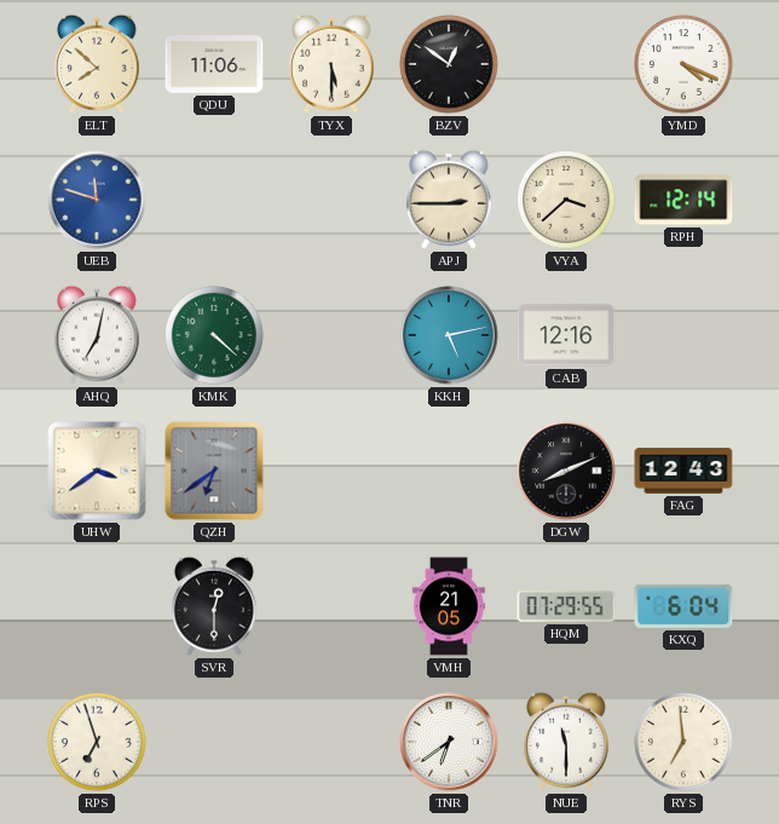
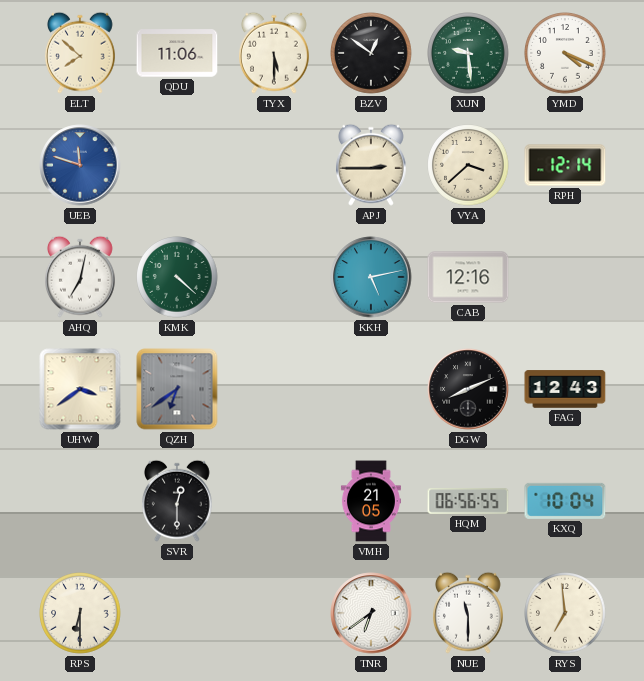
XUN: none -> 9:29
HQM: 07:29 -> 06:56
KXQ: 6:04 -> 10:04
RPS: 6:57 -> 6:30
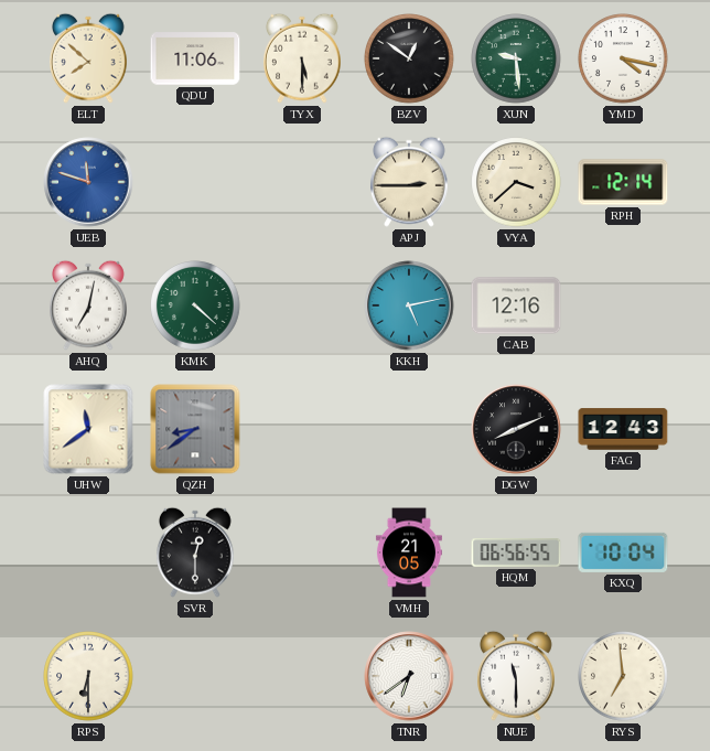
YMD: 4:19 -> 4:17
UHW: 3:39 -> 11:39
QZH: 6:39 -> 8:39
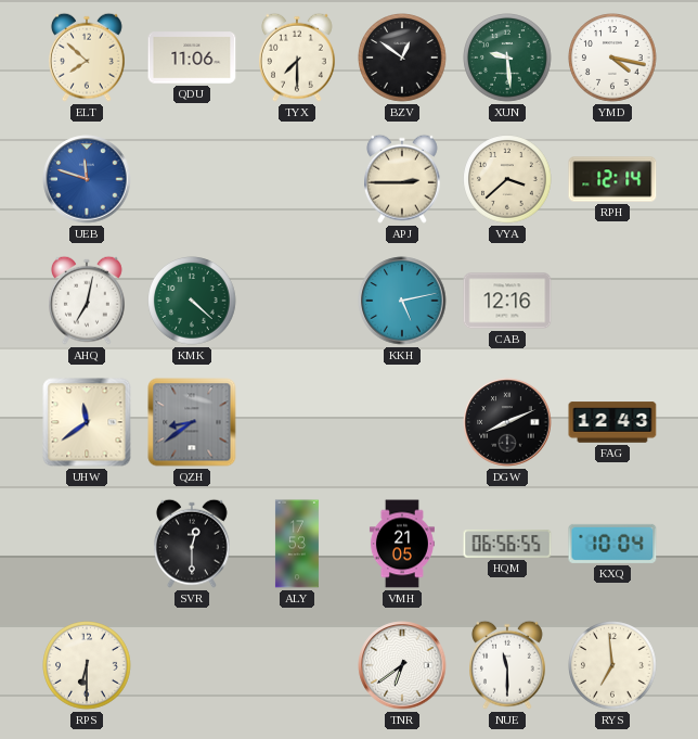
TYX: 5:30 -> 7:30
ALY: none -> 17:53
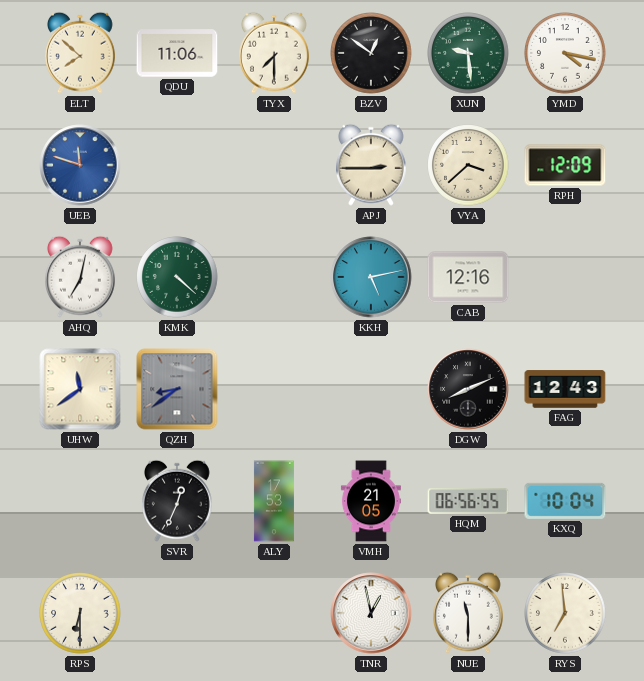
RPH: 12:14 -> 12:09
SVR: 12:30 -> 12:34
TNR: 6:39 -> 12:58
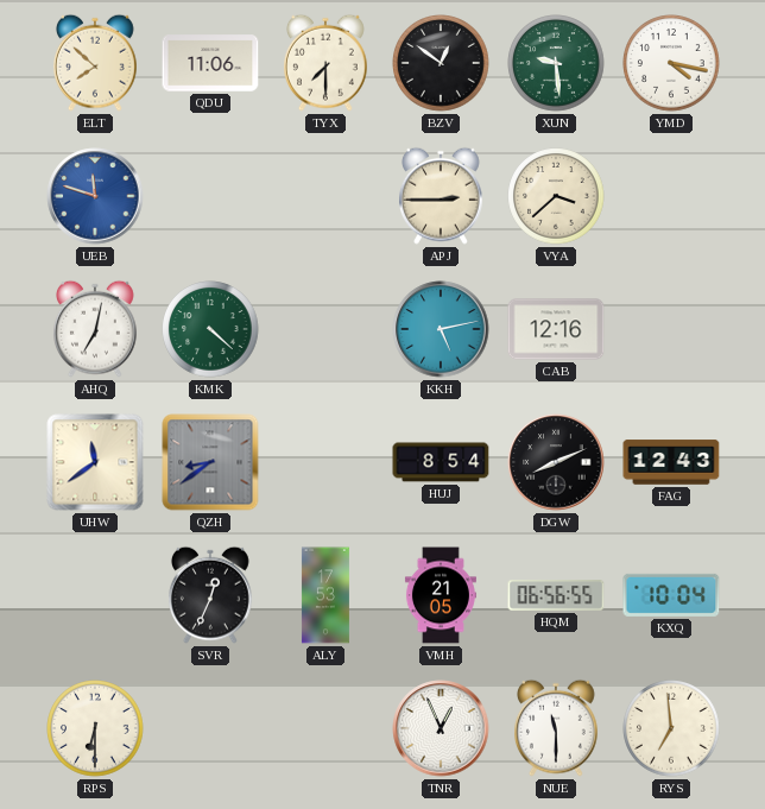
RPH: 12:09 -> none
HUJ: none -> 8:54
TNR: 12:58 -> 12:56
